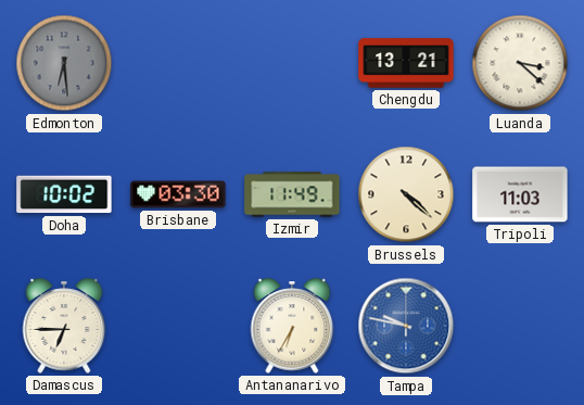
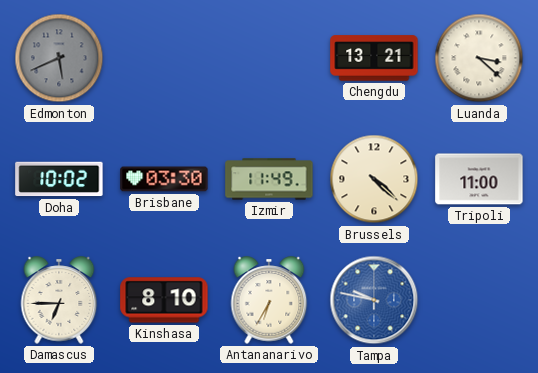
Edmonton: 6:29 -> 5:41
Tripoli: 11:03 -> 11:00
Kinshasa: none -> 8:10
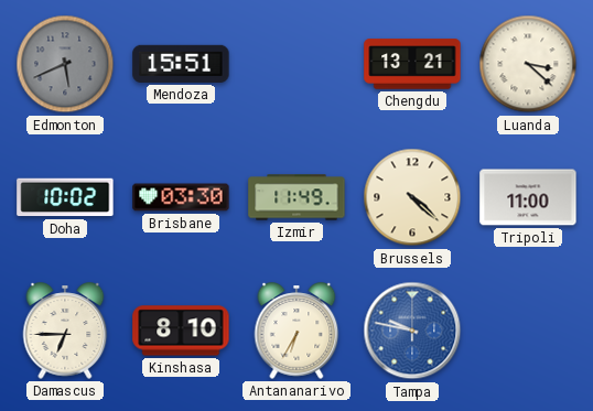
Mendoza: none -> 15:51
